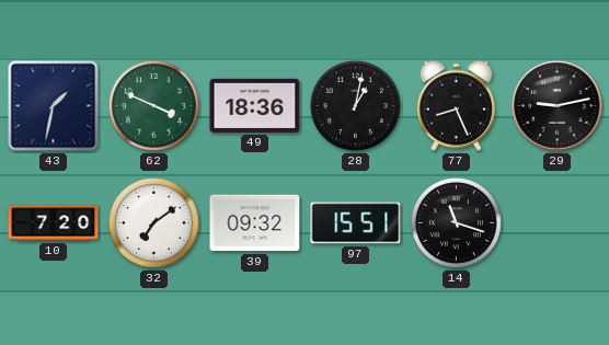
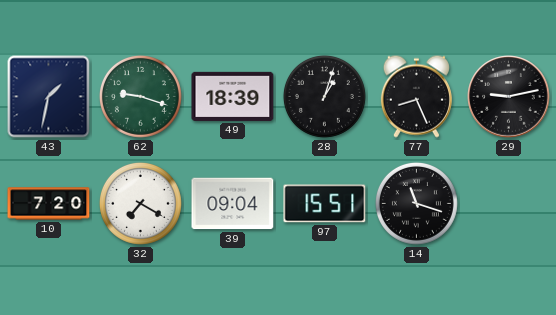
62: 3:49 -> 9:18
49: 18:36 -> 18:39
28: 1:02 -> 1:03
32: 7:09 -> 7:20
39: 09:32 -> 09:04
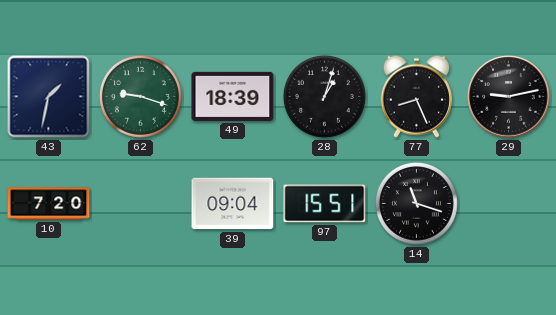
32: 7:20 -> none
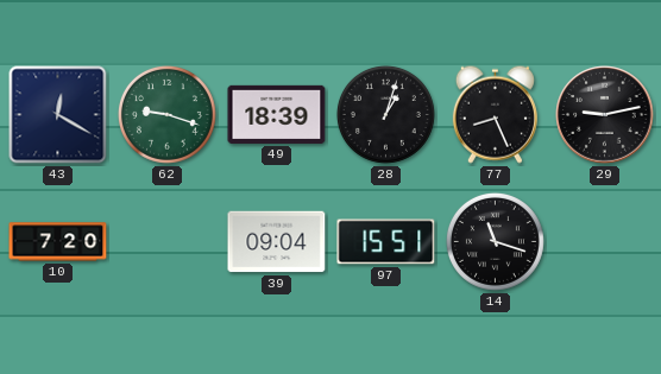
43: 1:32 -> 12:20
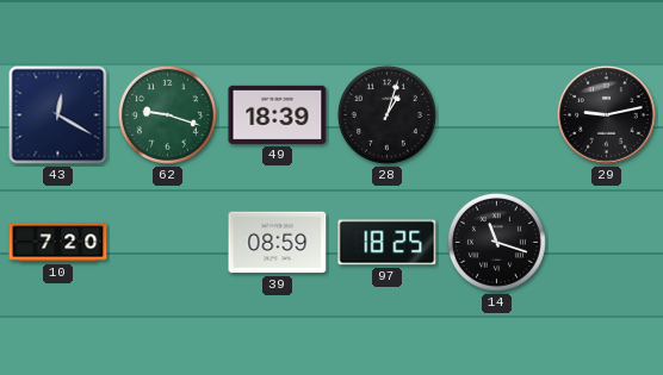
77: 8:26 -> none
39: 09:04 -> 08:59
97: 15:51 -> 18:25
